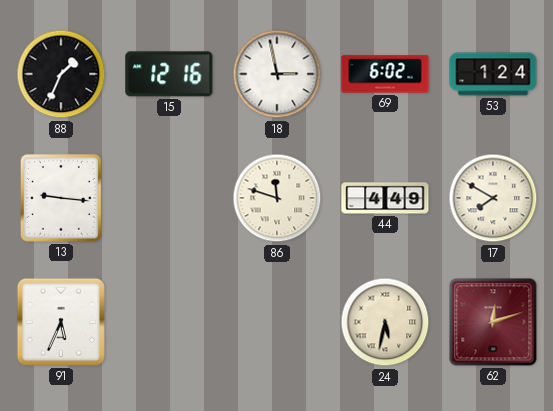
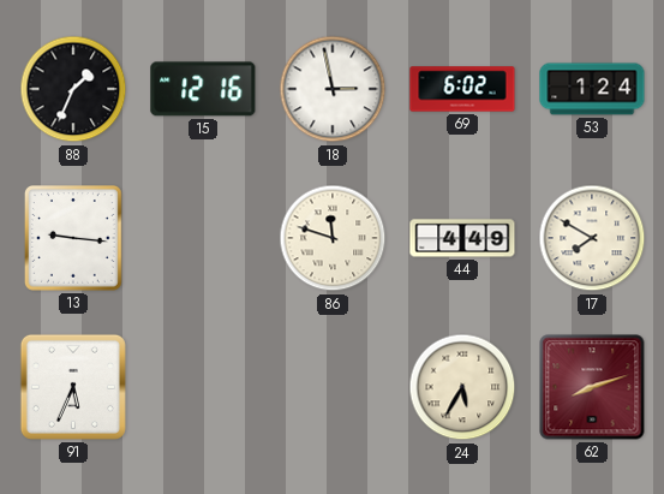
24: 5:32 -> 5:35
62: 12:12 -> 8:12
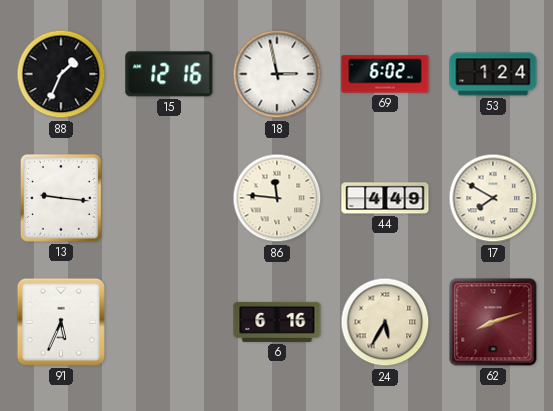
86: 11:48 -> 11:46
6: none -> 6:16
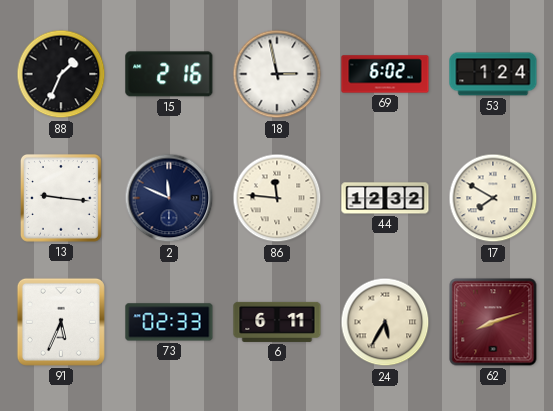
15: 12:16 -> 2:16
2: none -> 11:49
44: 4:49 -> 12:32
73: none -> 02:33
6: 6:16 -> 6:11
